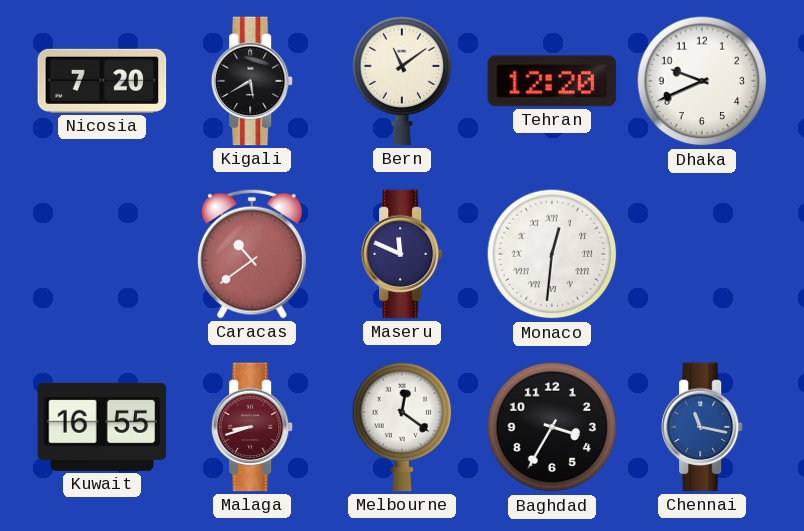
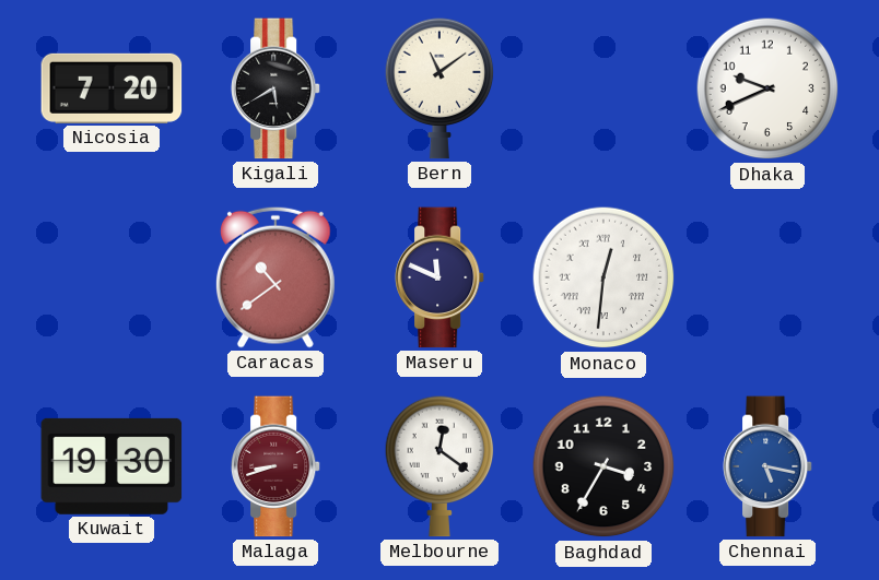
Tehran: 12:20 -> none
Kuwait: 16:55 -> 19:30
Chennai: 11:17 -> 5:17
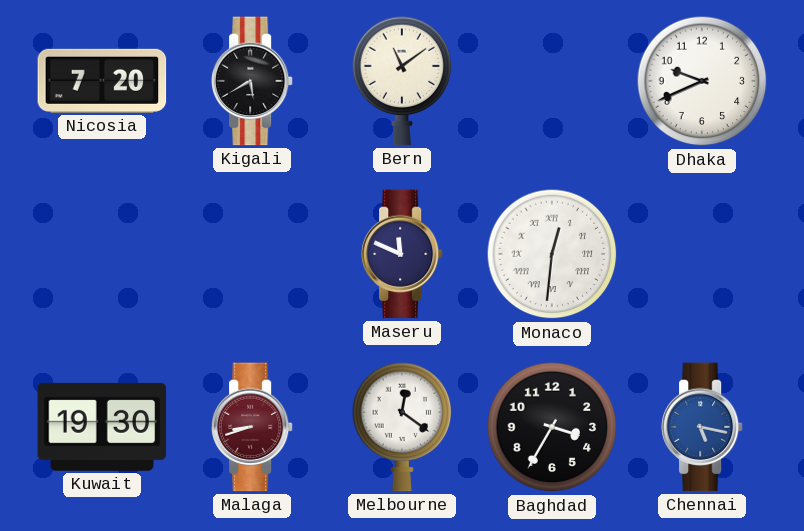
Caracas: 10:39 -> none
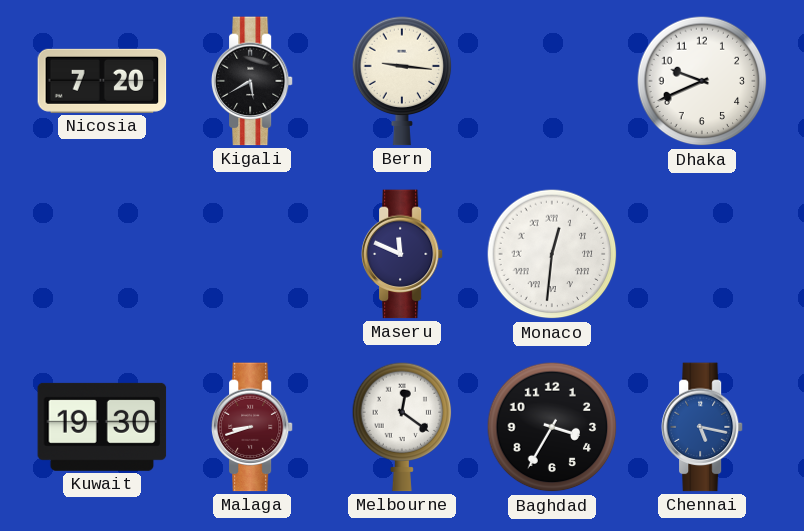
Bern: 11:09 -> 9:16
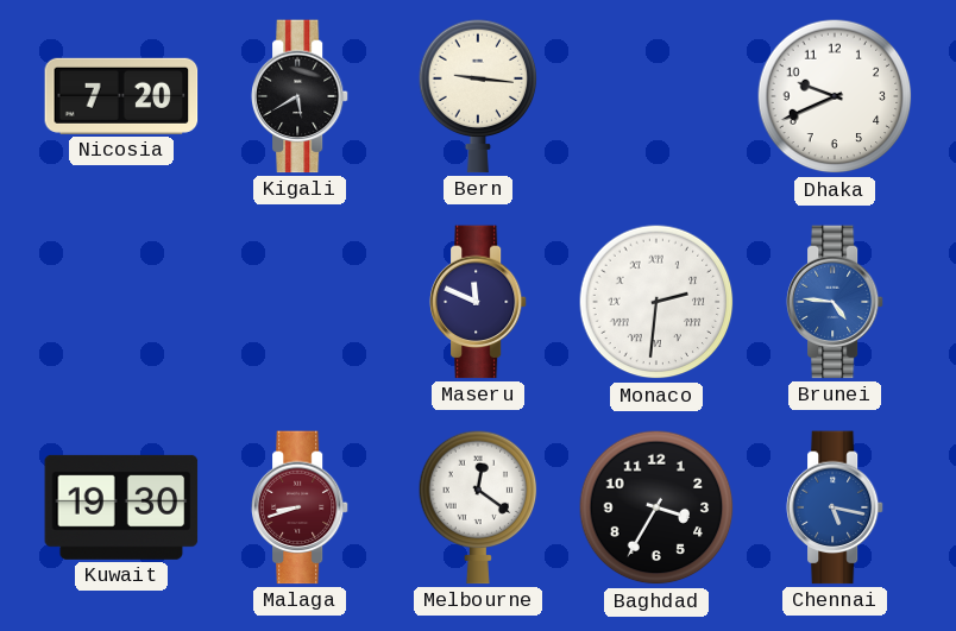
Monaco: 12:31 -> 2:31
Brunei: none -> 4:46
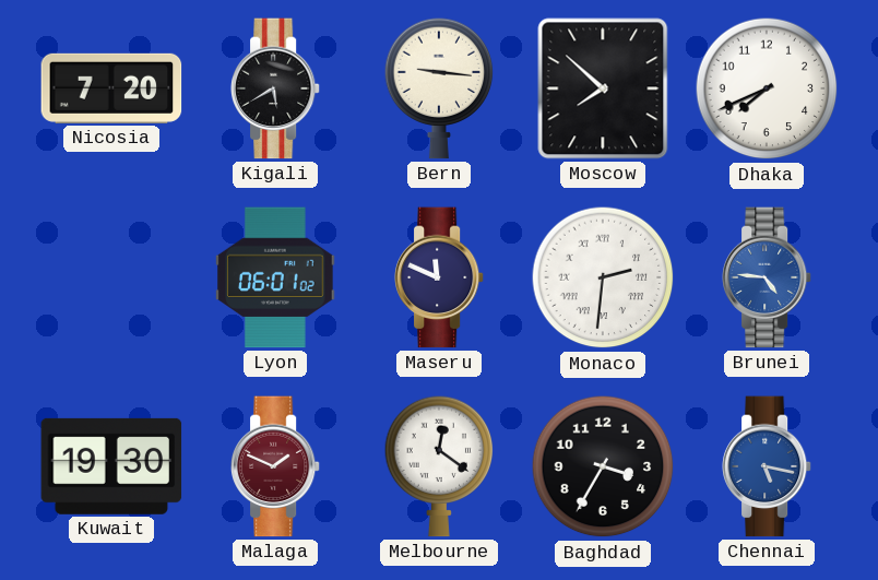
Moscow: none -> 7:52
Dhaka: 9:41 -> 7:41
Lyon: none -> 06:01
Malaga: 8:42 -> 1:49
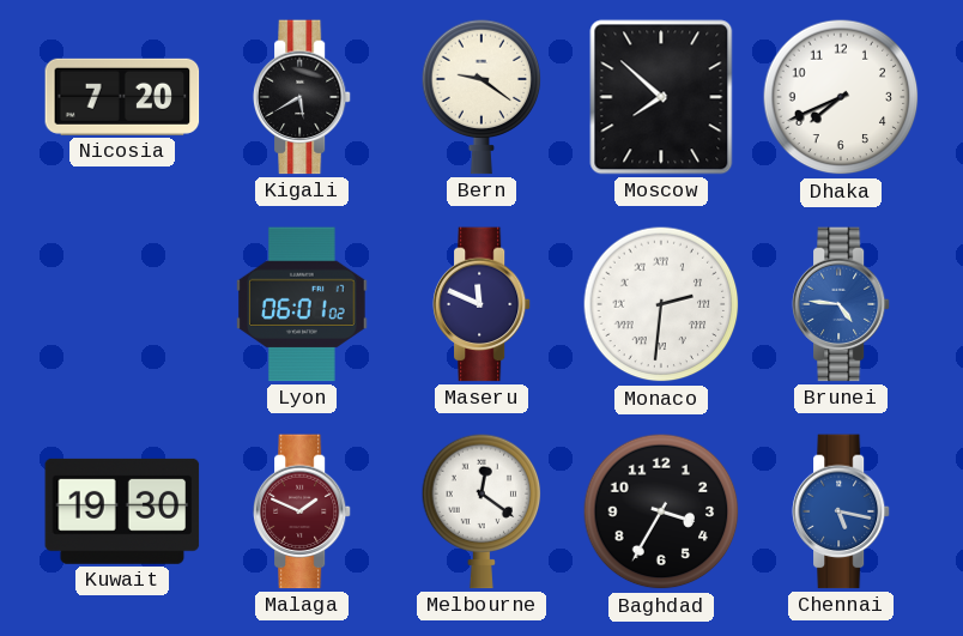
Bern: 9:16 -> 9:21
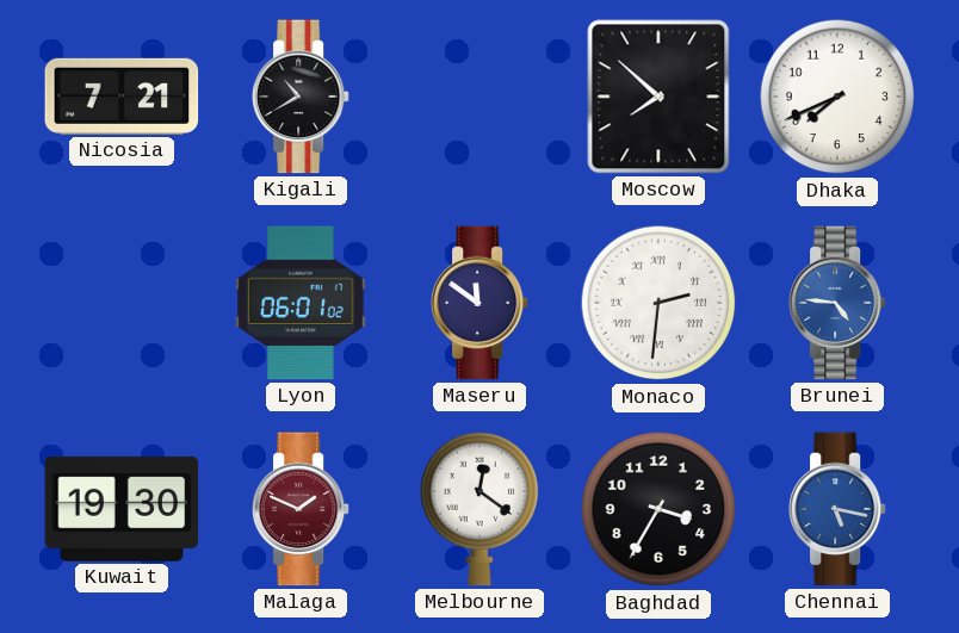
Nicosia: 7:20 -> 7:21
Kigali: 5:40 -> 10:40
Bern: 9:21 -> none
Maseru: 11:49 -> 11:51
